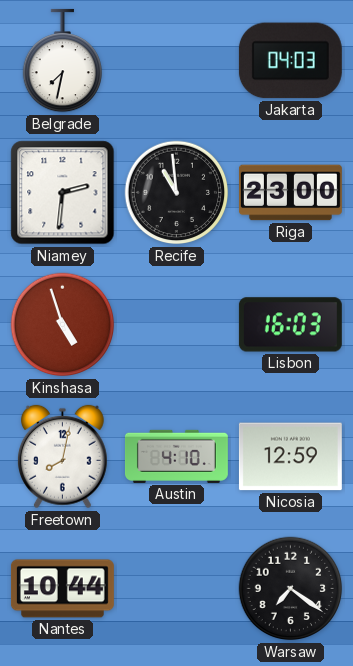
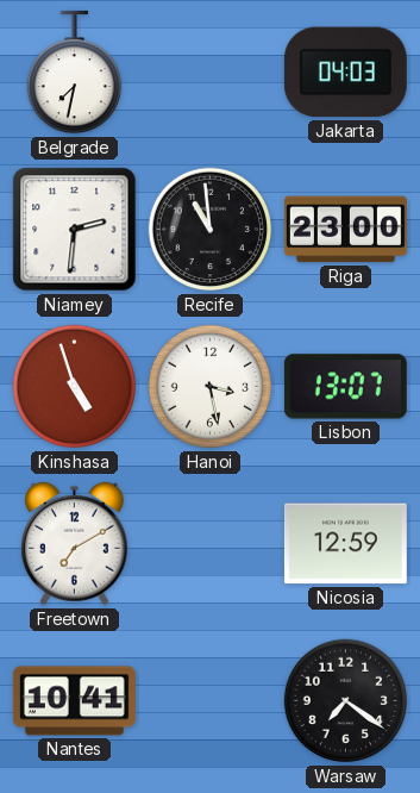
Hanoi: none -> 3:28
Lisbon: 16:03 -> 13:07
Freetown: 8:02 -> 7:10
Austin: 4:10 -> none
Nantes: 10:44 -> 10:41
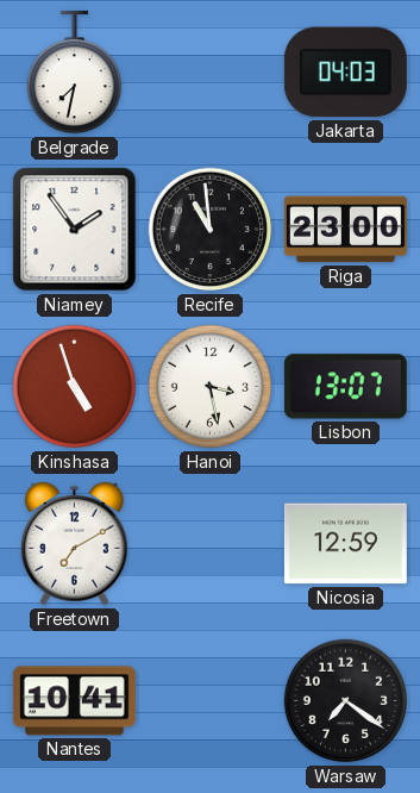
Niamey: 2:31 -> 1:54
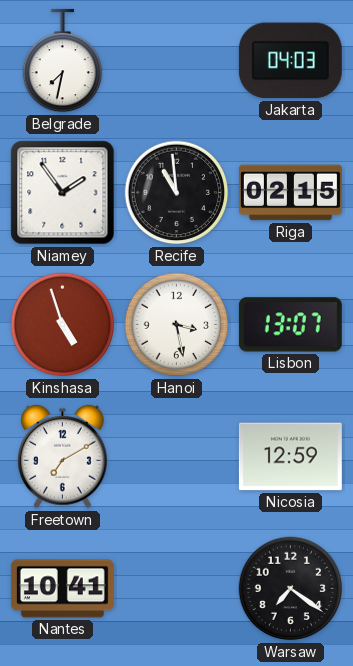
Riga: 23:00 -> 02:15
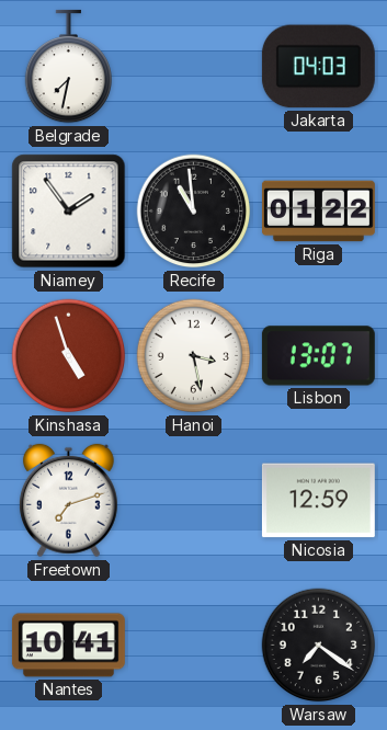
Riga: 02:15 -> 01:22
Freetown: 7:10 -> 7:12
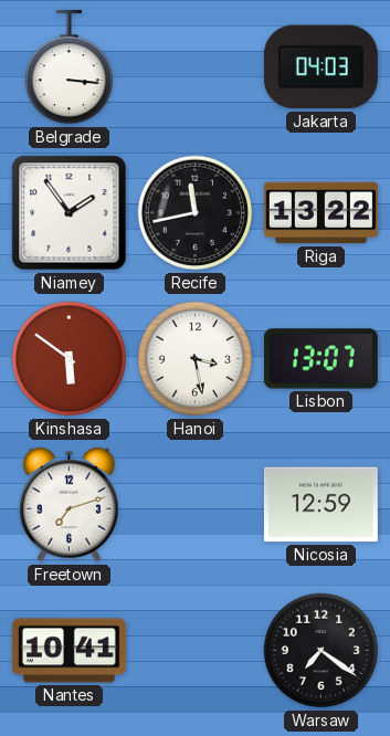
Belgrade: 7:32 -> 3:16
Recife: 10:59 -> 11:43
Riga: 01:22 -> 13:22
Kinshasa: 4:57 -> 5:51
